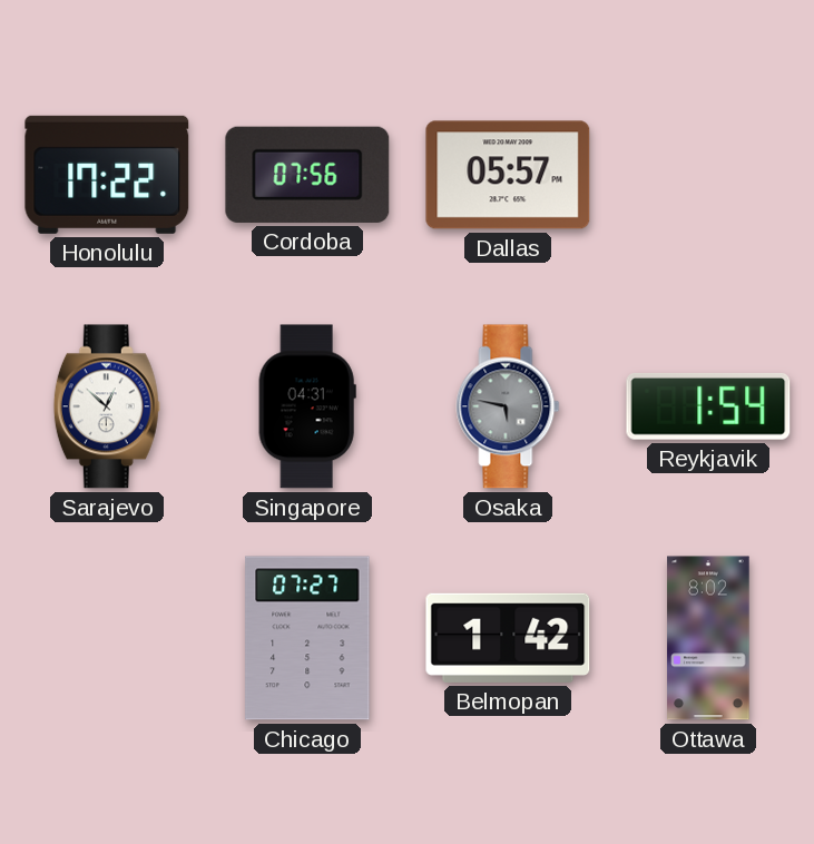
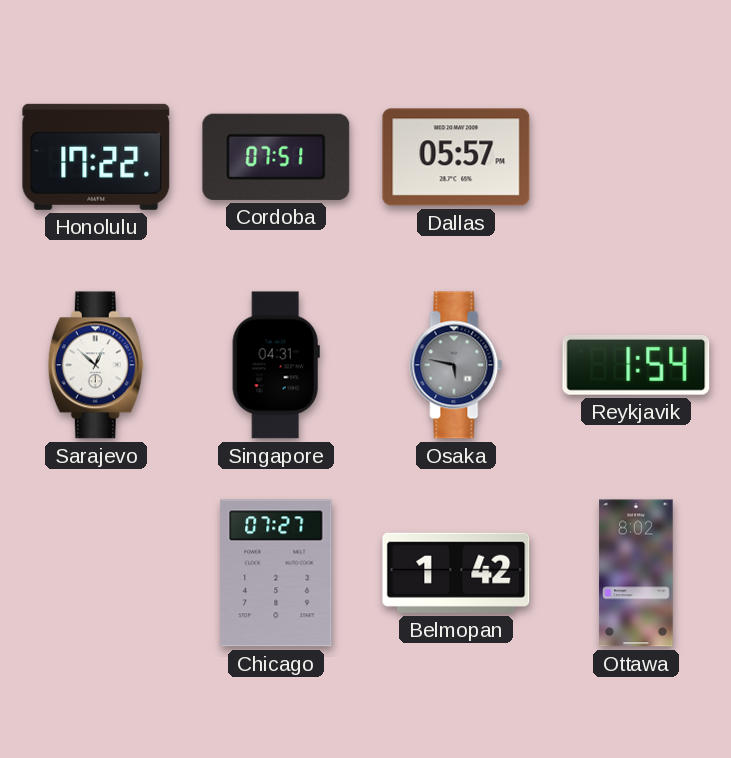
Cordoba: 07:56 -> 07:51
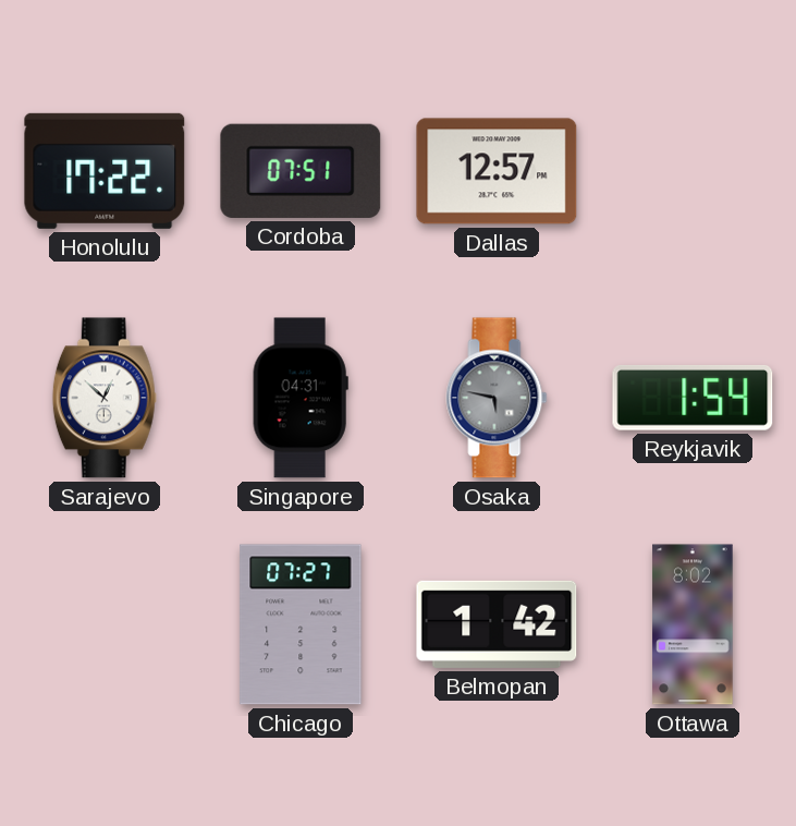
Dallas: 05:57 -> 12:57
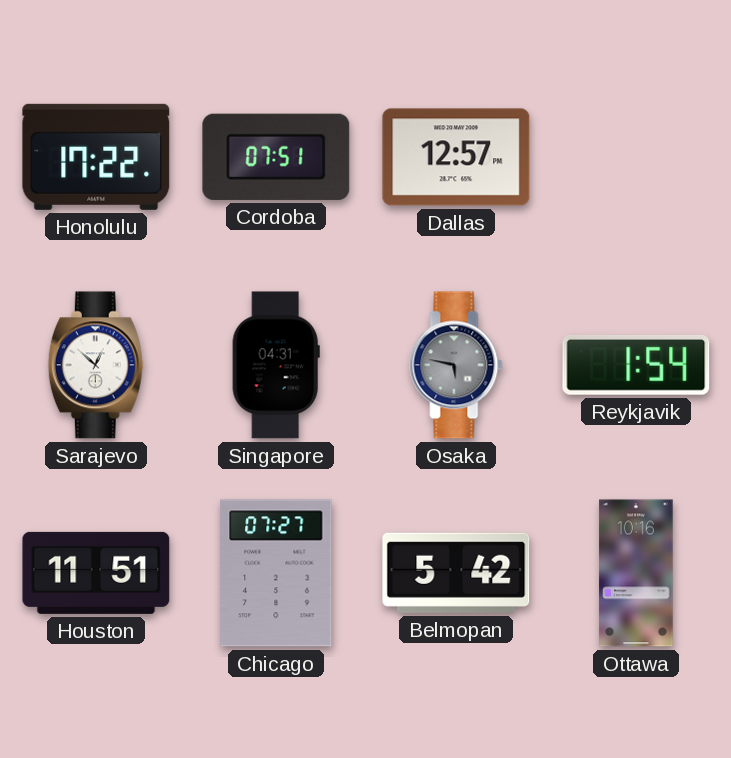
Houston: none -> 11:51
Belmopan: 1:42 -> 5:42
Ottawa: 8:02 -> 10:16
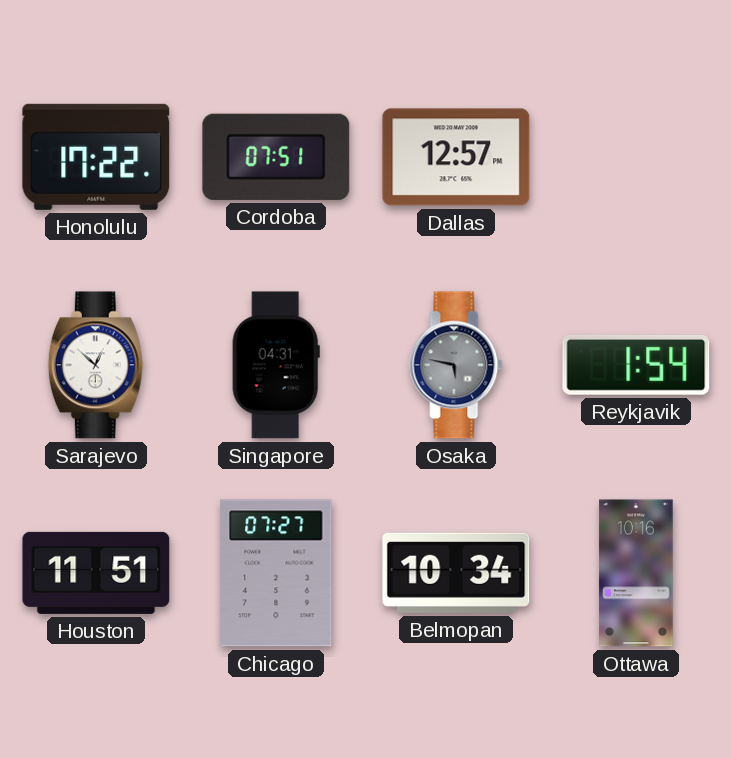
Belmopan: 5:42 -> 10:34
